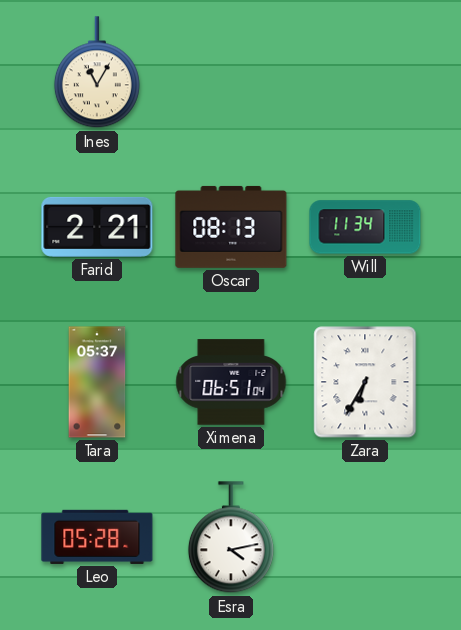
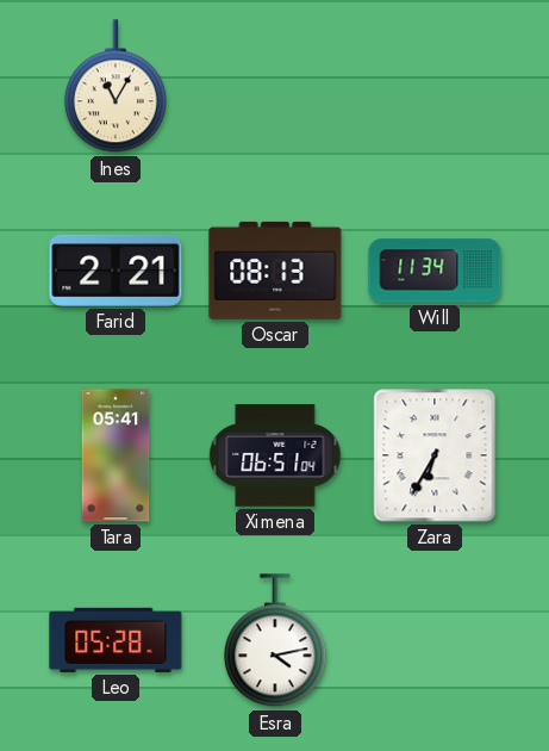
Tara: 05:37 -> 05:41
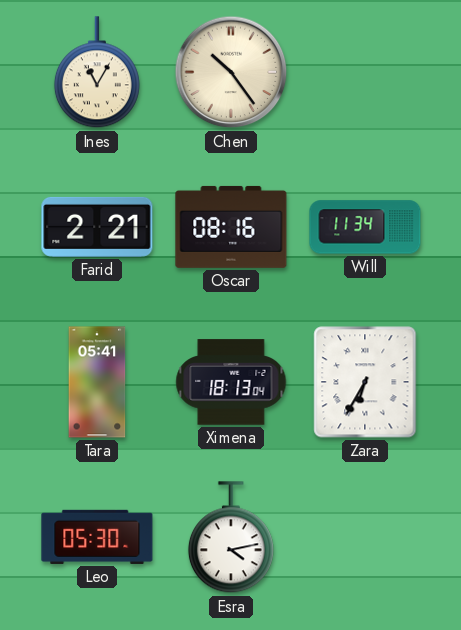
Chen: none -> 10:24
Oscar: 08:13 -> 08:16
Ximena: 06:51 -> 18:13
Leo: 05:28 -> 05:30
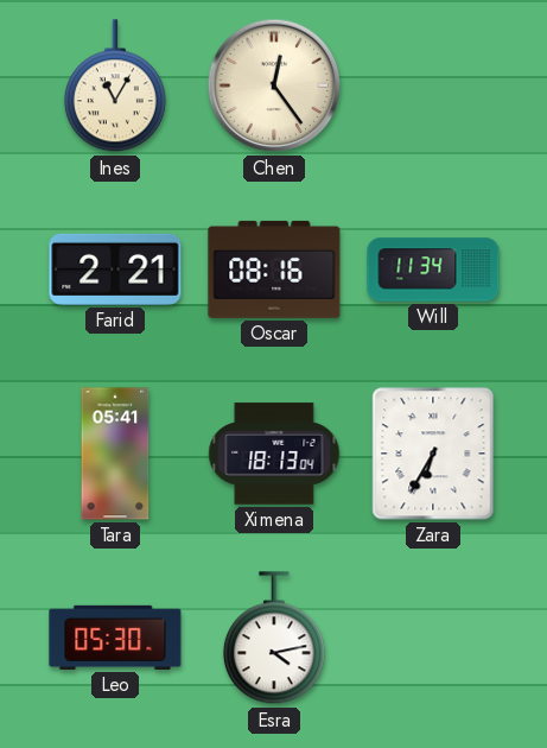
Chen: 10:24 -> 12:24
